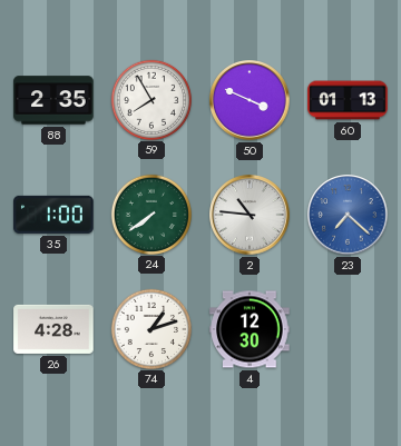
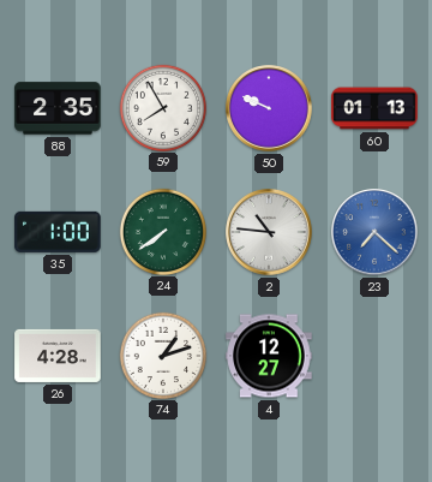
50: 3:49 -> 9:49
4: 12:30 -> 12:27
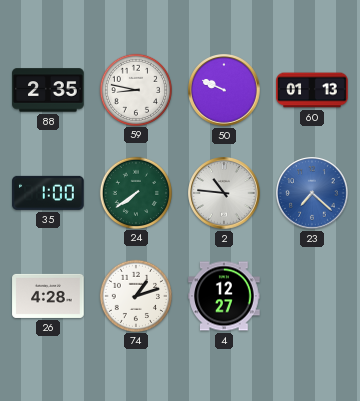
59: 7:55 -> 8:47
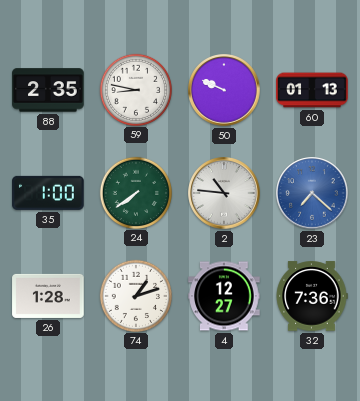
26: 4:28 -> 1:28
32: none -> 7:36
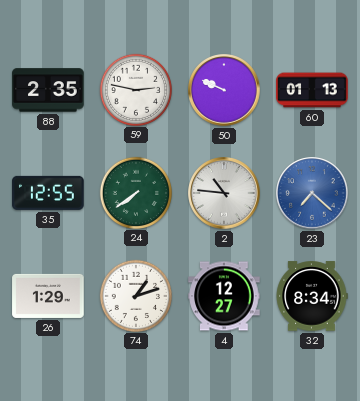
59: 8:47 -> 2:47
35: 1:00 -> 12:55
26: 1:28 -> 1:29
32: 7:36 -> 8:34
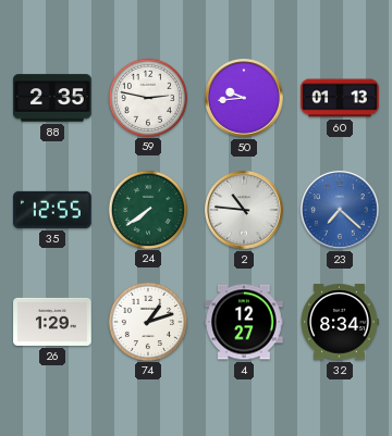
50: 9:49 -> 9:44
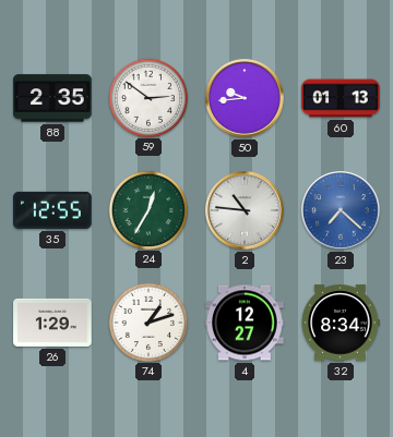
59: 2:47 -> 2:51
24: 7:39 -> 12:35
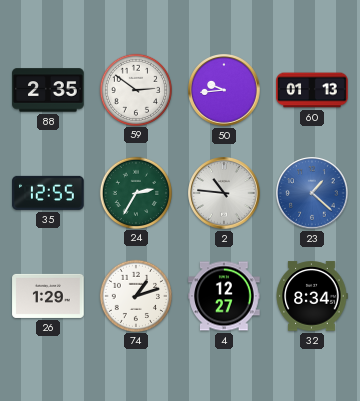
24: 12:35 -> 2:35
23: 7:22 -> 1:22
